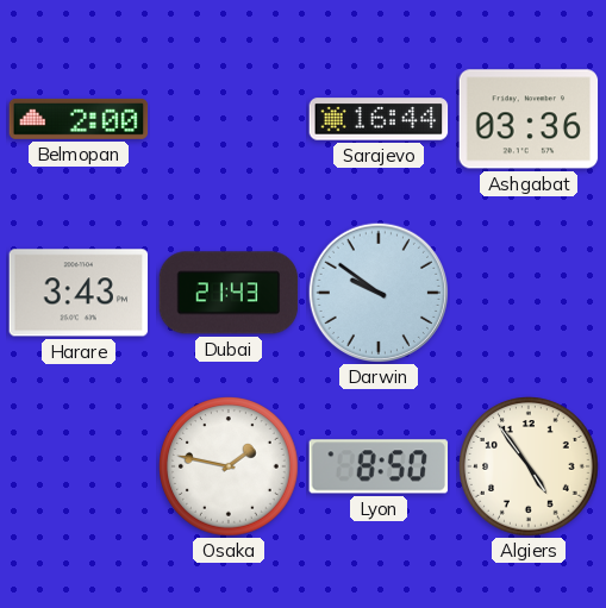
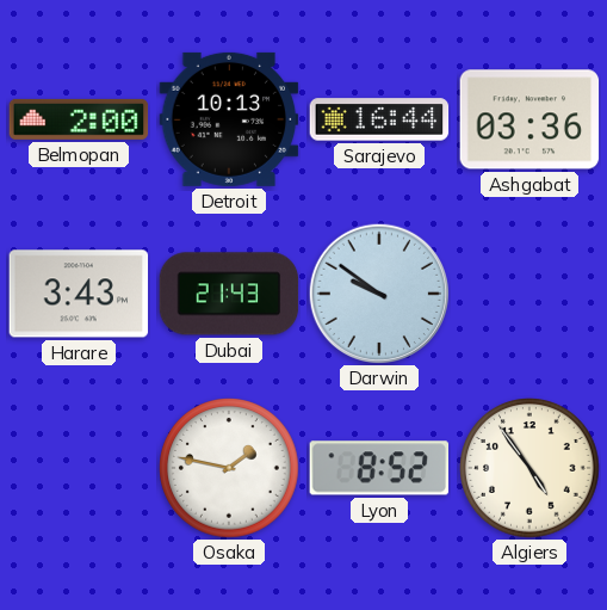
Detroit: none -> 10:13
Lyon: 8:50 -> 8:52
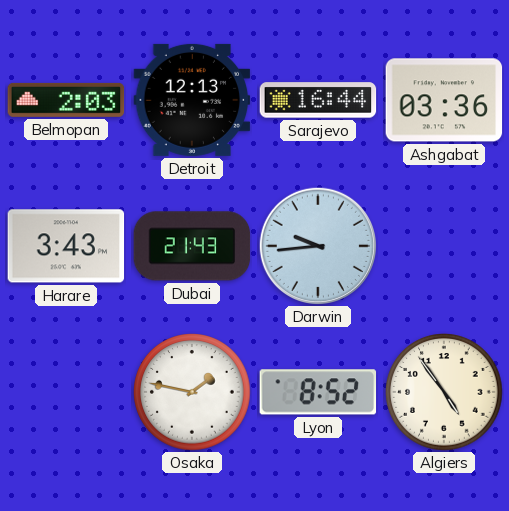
Belmopan: 2:00 -> 2:03
Detroit: 10:13 -> 12:13
Darwin: 9:51 -> 9:44
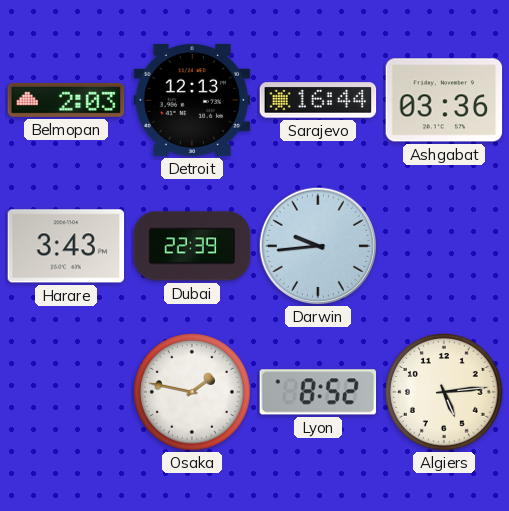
Dubai: 21:43 -> 22:39
Algiers: 4:54 -> 5:14
